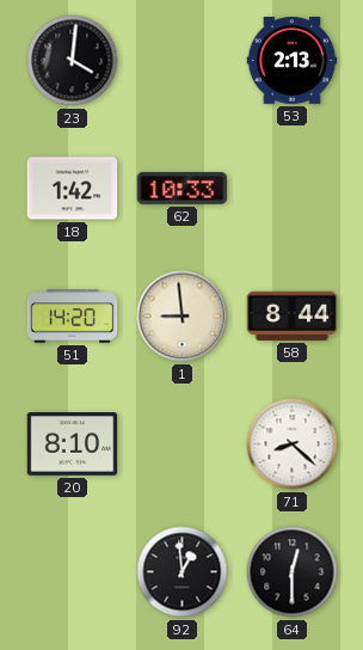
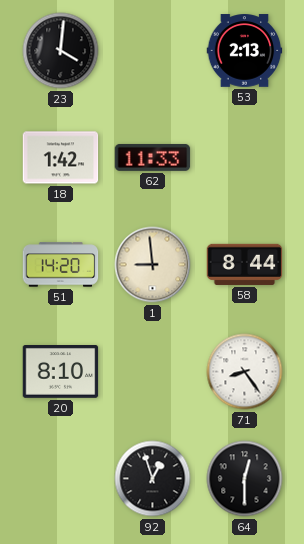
62: 10:33 -> 11:33
71: 8:22 -> 8:24
92: 12:59 -> 12:57
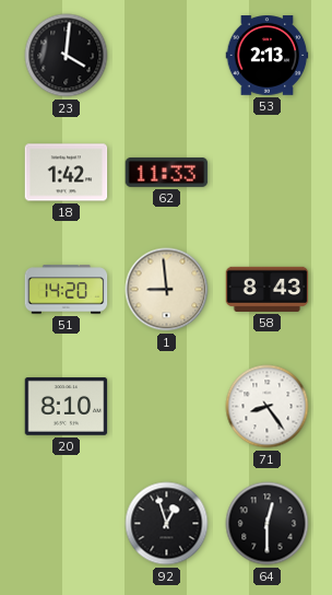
58: 8:44 -> 8:43
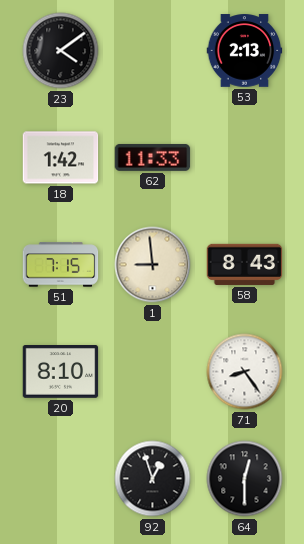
23: 4:01 -> 4:09
51: 14:20 -> 7:15
